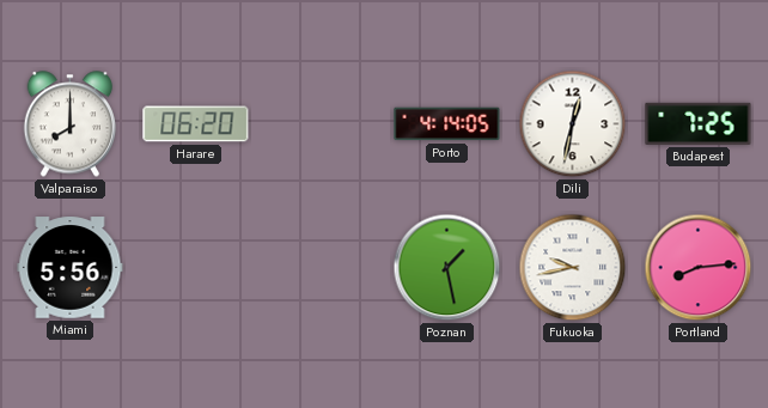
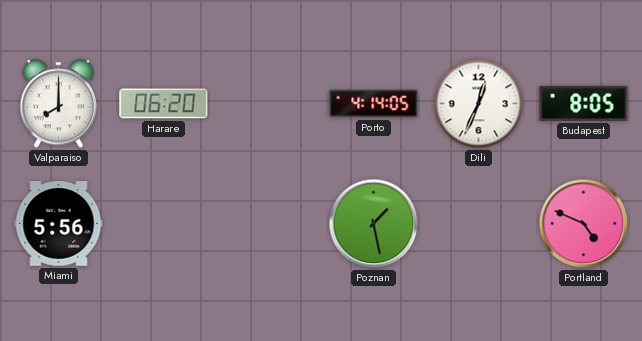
Dili: 12:32 -> 12:34
Budapest: 7:25 -> 8:05
Fukuoka: 9:43 -> none
Portland: 8:14 -> 4:49
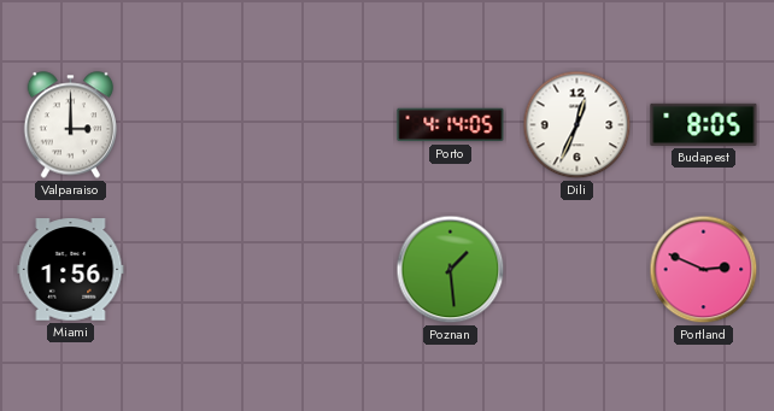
Valparaiso: 8:00 -> 3:00
Harare: 06:20 -> none
Miami: 5:56 -> 1:56
Poznan: 1:28 -> 1:29
Portland: 4:49 -> 2:49
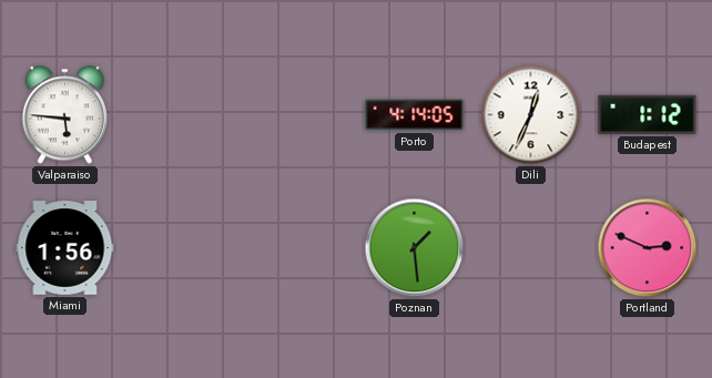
Valparaiso: 3:00 -> 5:46
Budapest: 8:05 -> 1:12
